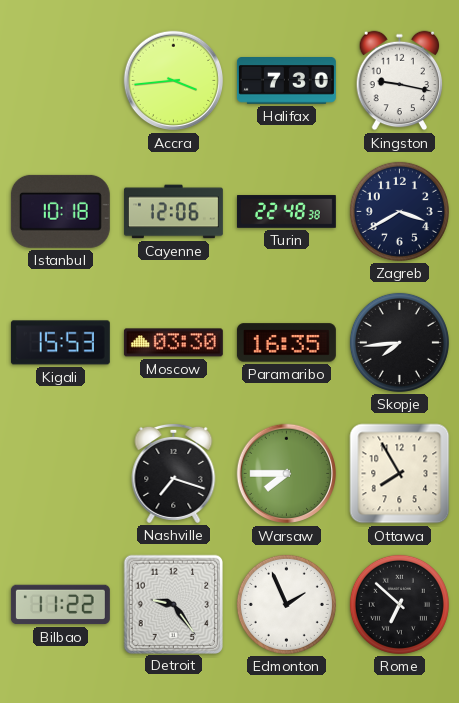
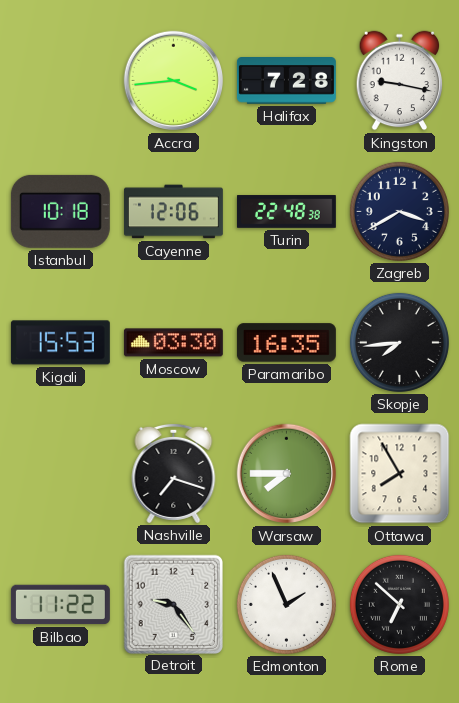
Halifax: 7:30 -> 7:28
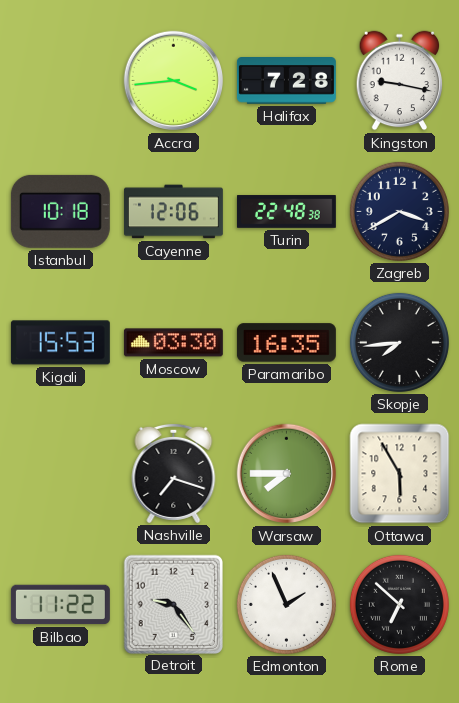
Ottawa: 7:55 -> 5:55
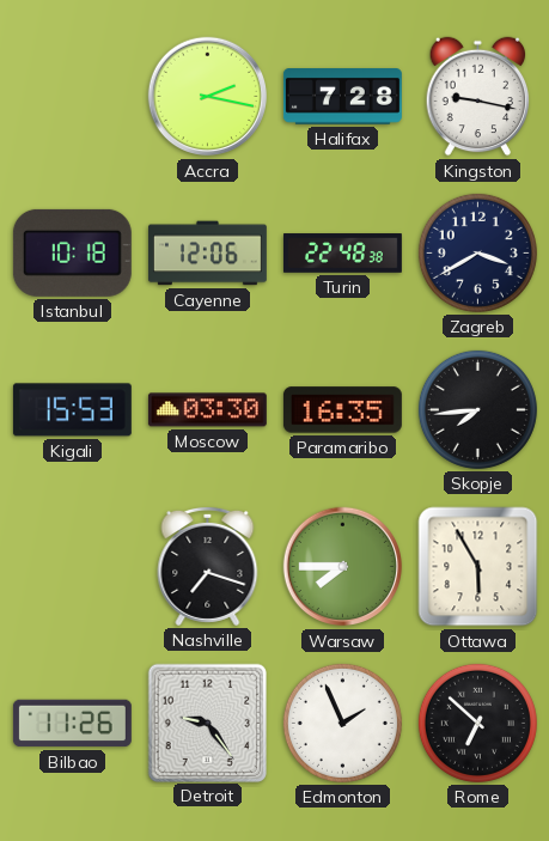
Accra: 3:44 -> 2:17
Bilbao: 11:22 -> 11:26
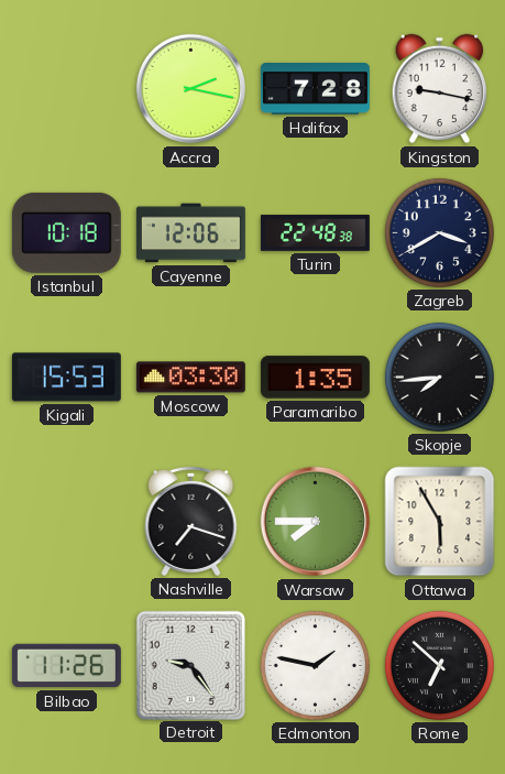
Paramaribo: 16:35 -> 1:35
Edmonton: 1:56 -> 1:47
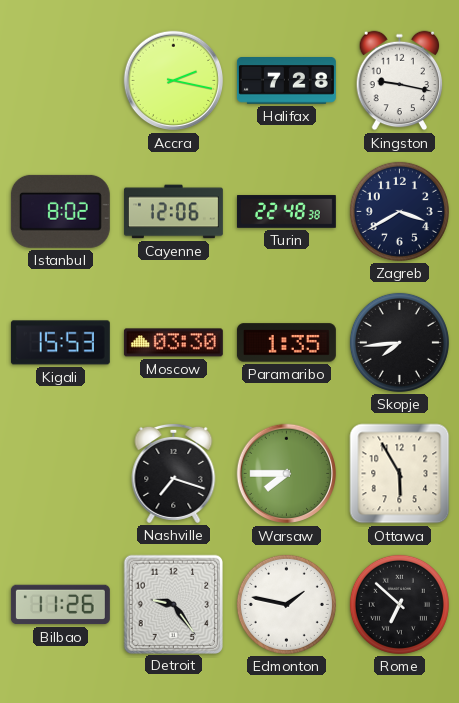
Istanbul: 10:18 -> 8:02
